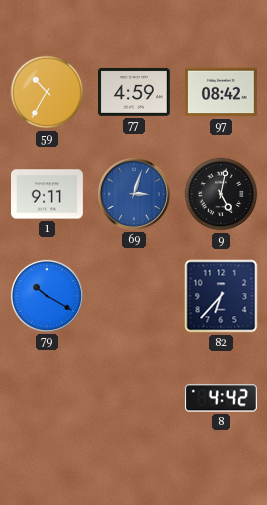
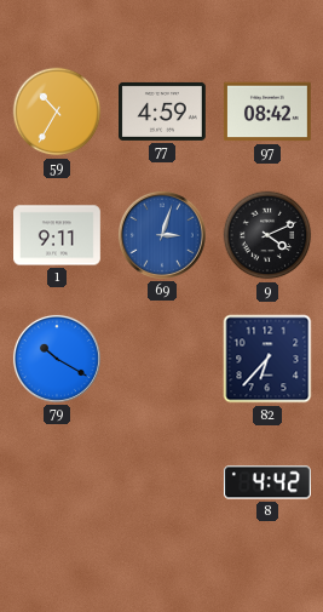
9: 5:02 -> 4:11
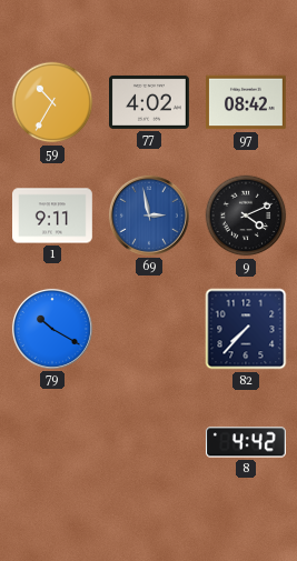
77: 4:59 -> 4:02
69: 3:03 -> 2:58
82: 6:37 -> 7:37
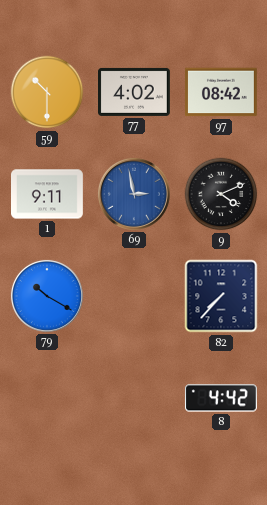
59: 10:35 -> 10:30
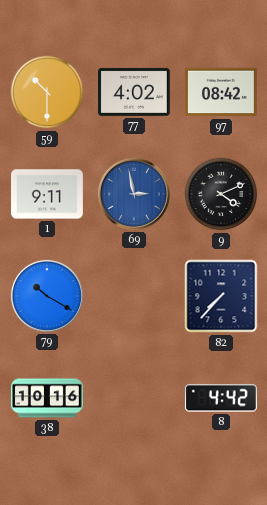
38: none -> 10:16
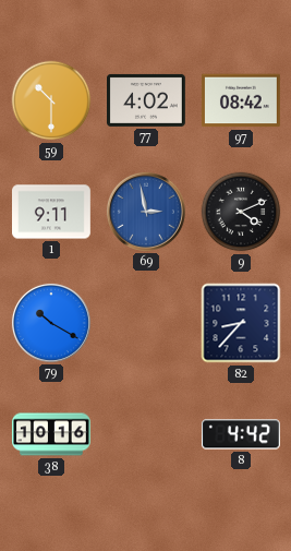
82: 7:37 -> 8:37
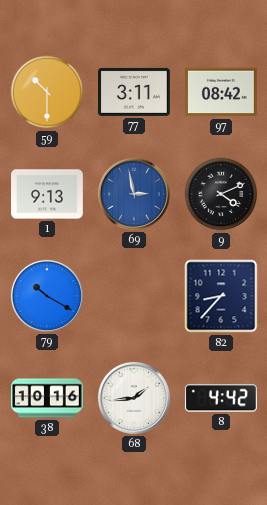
77: 4:02 -> 3:11
1: 9:11 -> 9:13
68: none -> 1:44
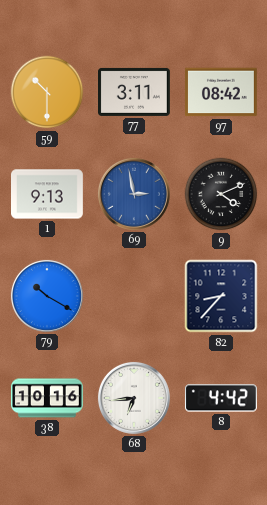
68: 1:44 -> 6:44
